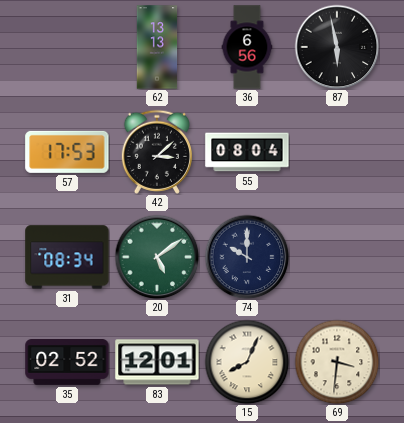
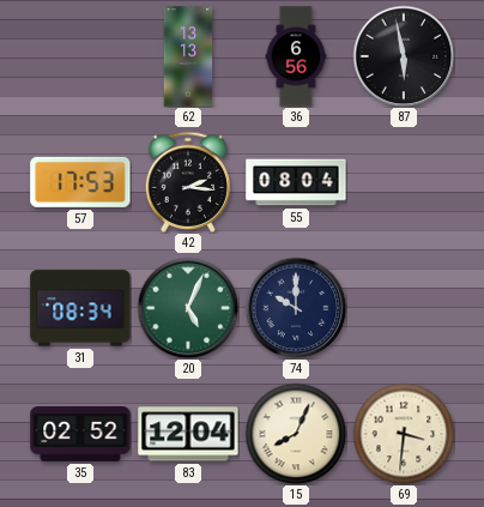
42: 3:08 -> 2:16
20: 5:09 -> 5:04
83: 12:01 -> 12:04
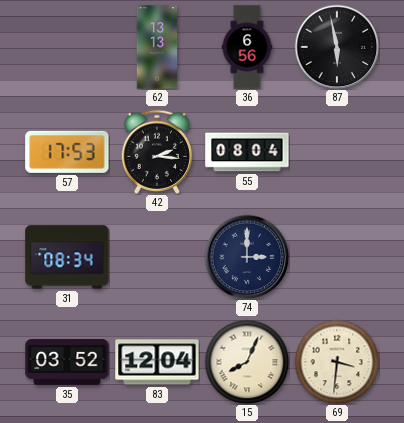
20: 5:04 -> none
74: 10:00 -> 3:00
35: 02:52 -> 03:52
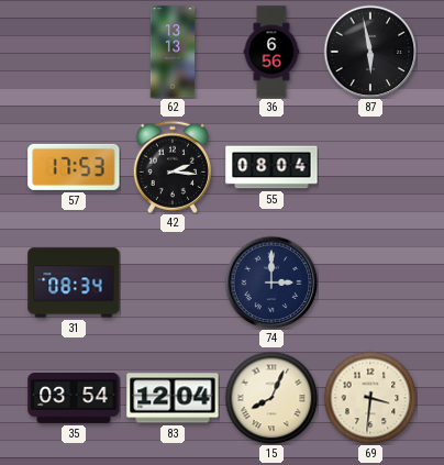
35: 03:52 -> 03:54
